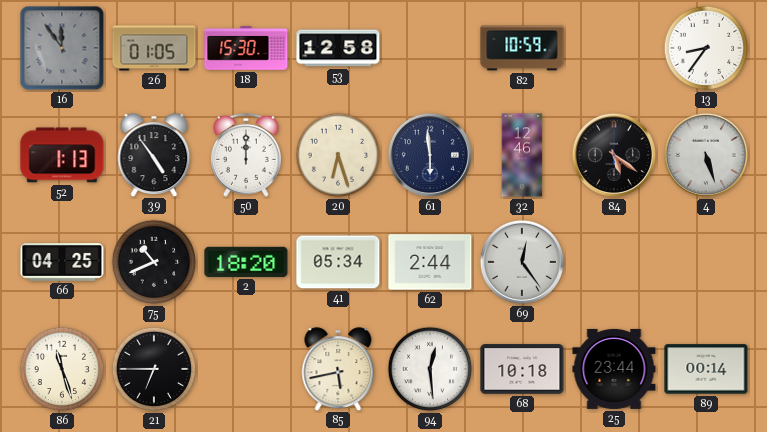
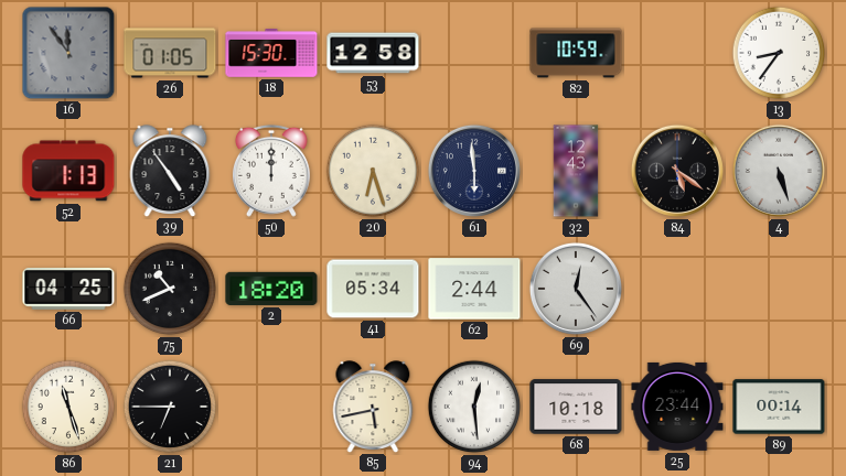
32: 12:46 -> 12:43
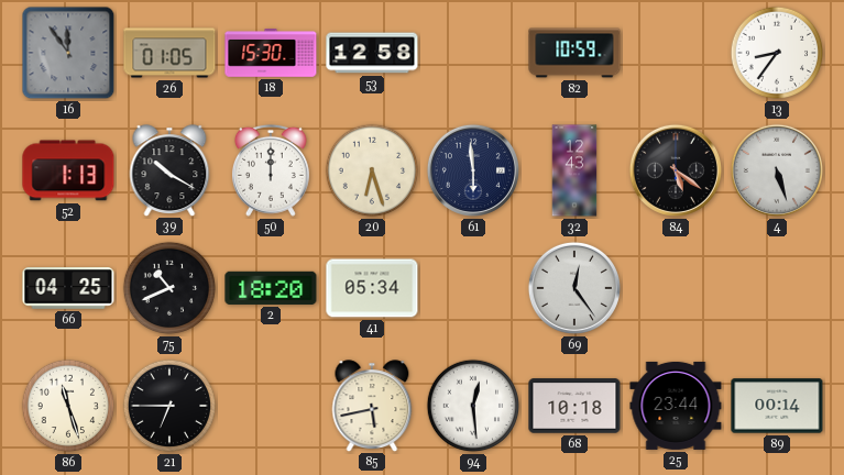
39: 4:54 -> 10:20
62: 2:44 -> none
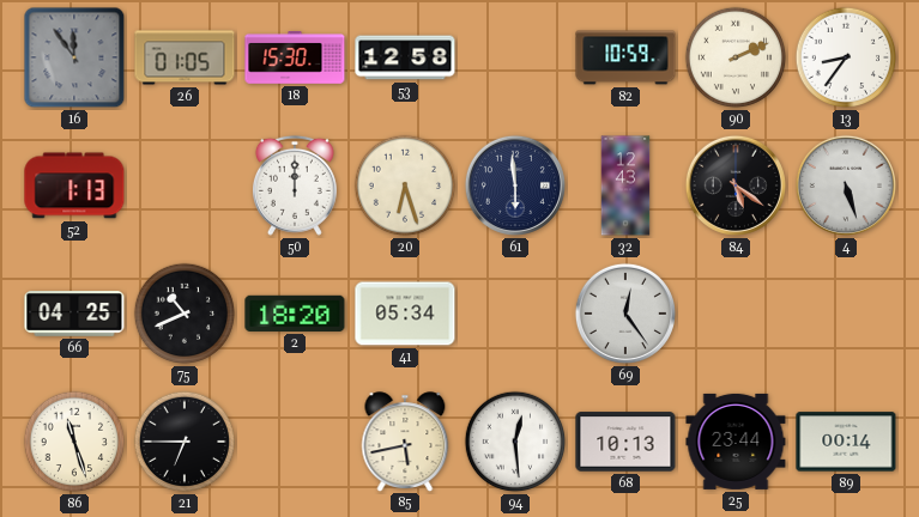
90: none -> 2:11
39: 10:20 -> none
68: 10:18 -> 10:13
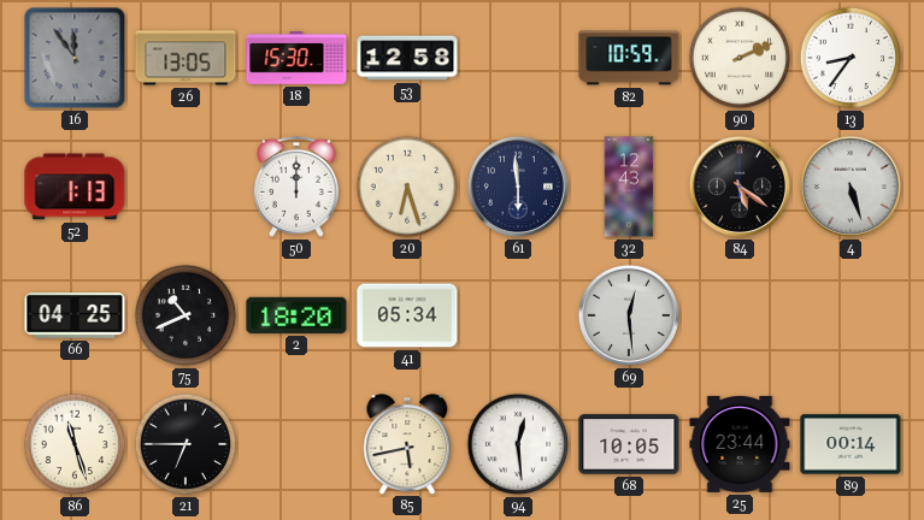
26: 01:05 -> 13:05
69: 12:24 -> 12:29
68: 10:13 -> 10:05
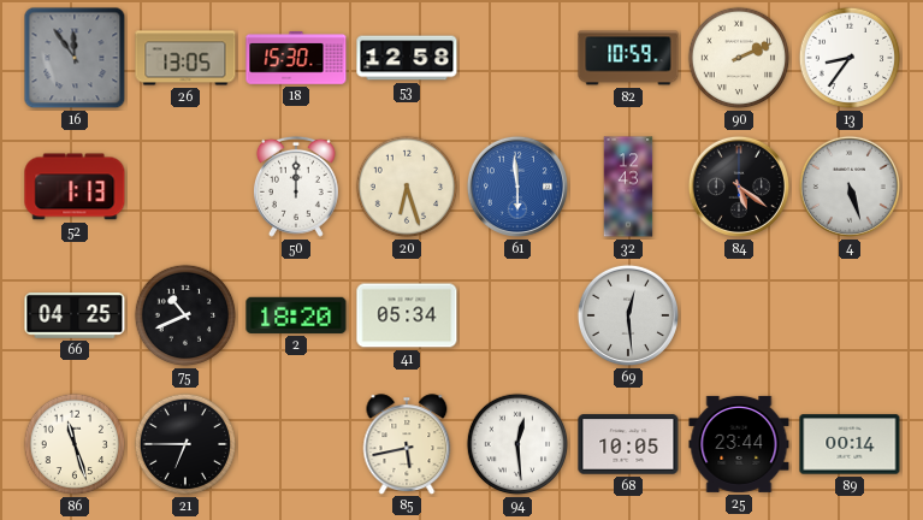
61 dial: navy -> blue
